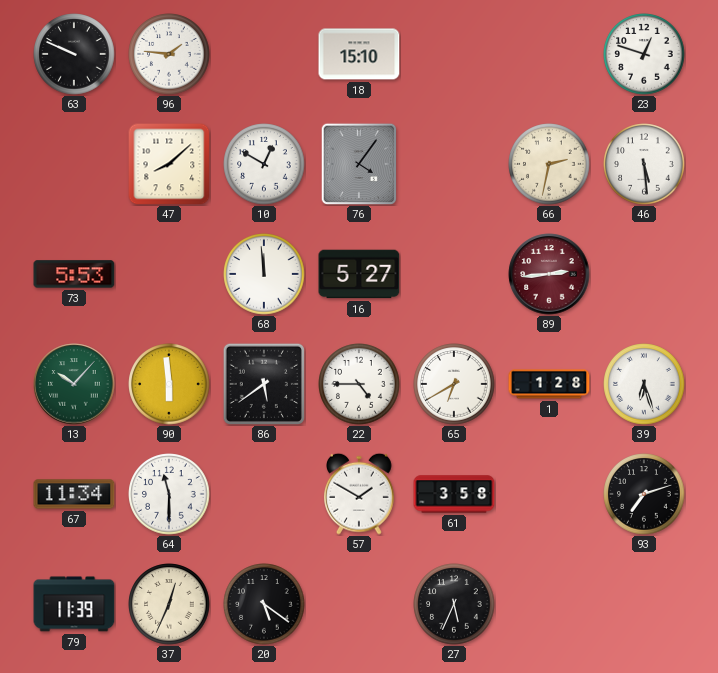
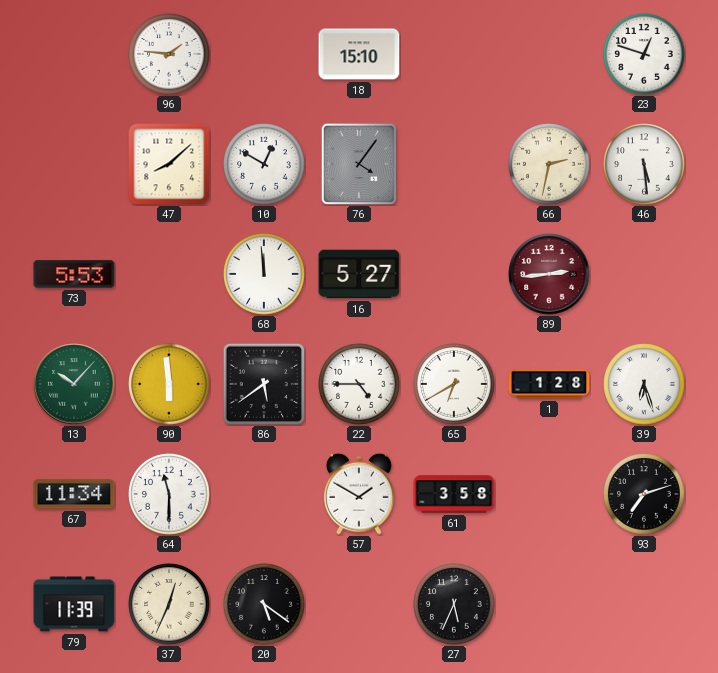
63: 9:49 -> none
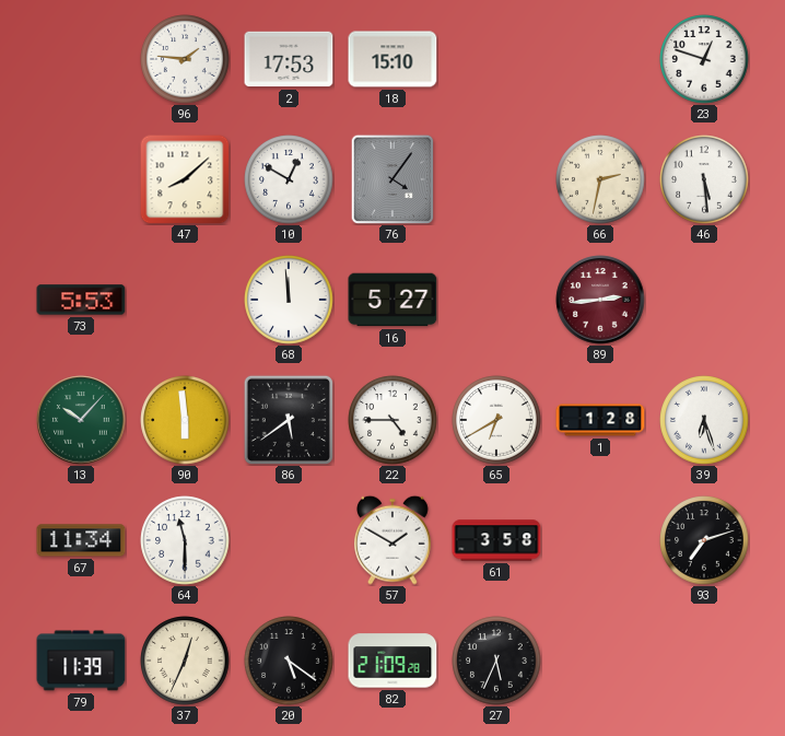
2: none -> 17:53
82: none -> 21:09
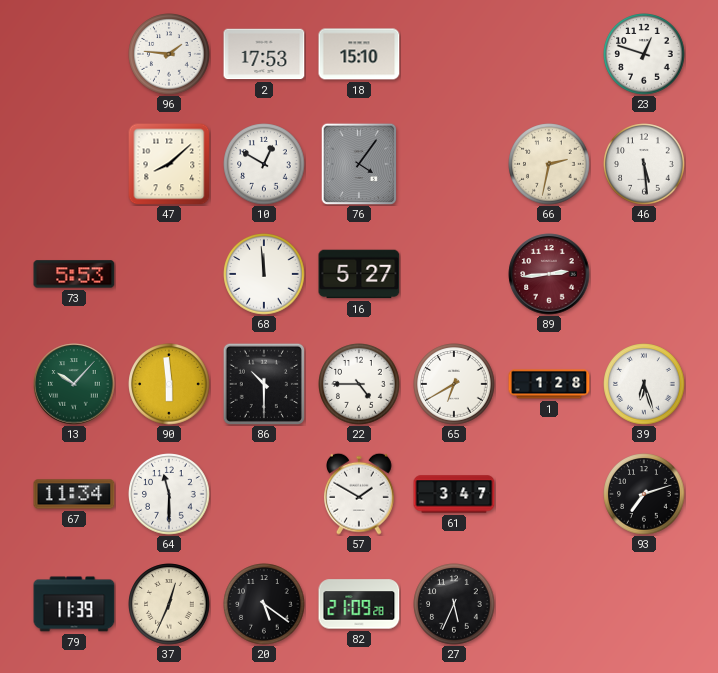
86: 5:39 -> 10:30
61: 3:58 -> 3:47
